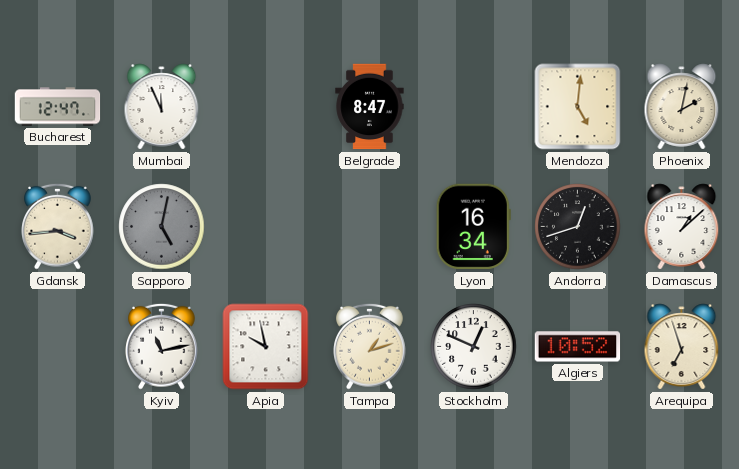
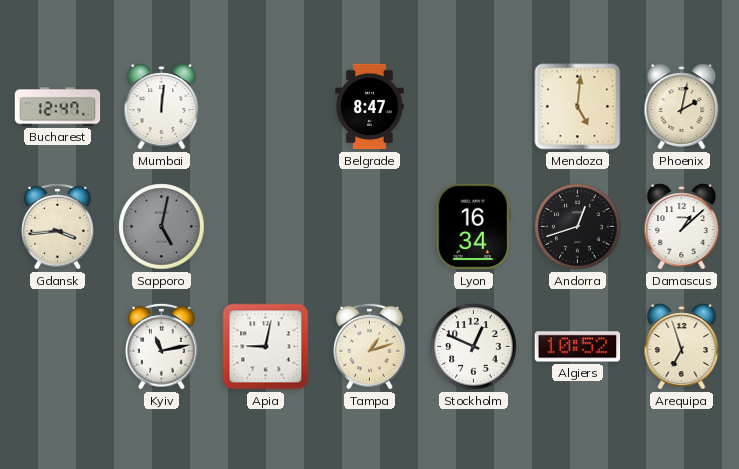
Mumbai: 11:56 -> 12:01
Apia: 9:58 -> 9:02
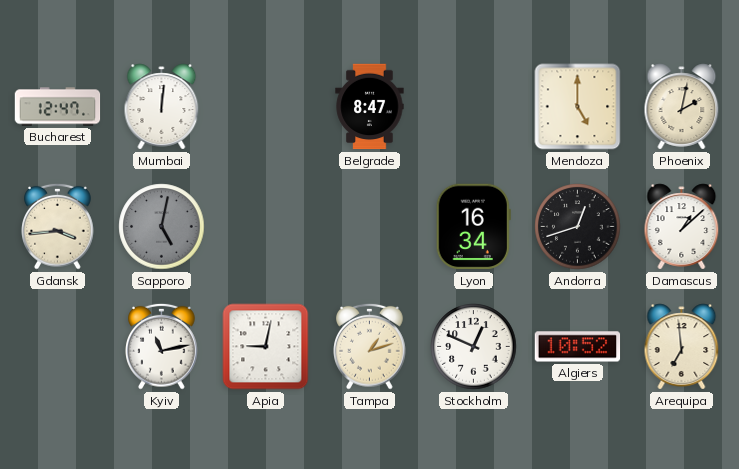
Mendoza: 5:01 -> 5:00
Arequipa: 6:57 -> 6:59
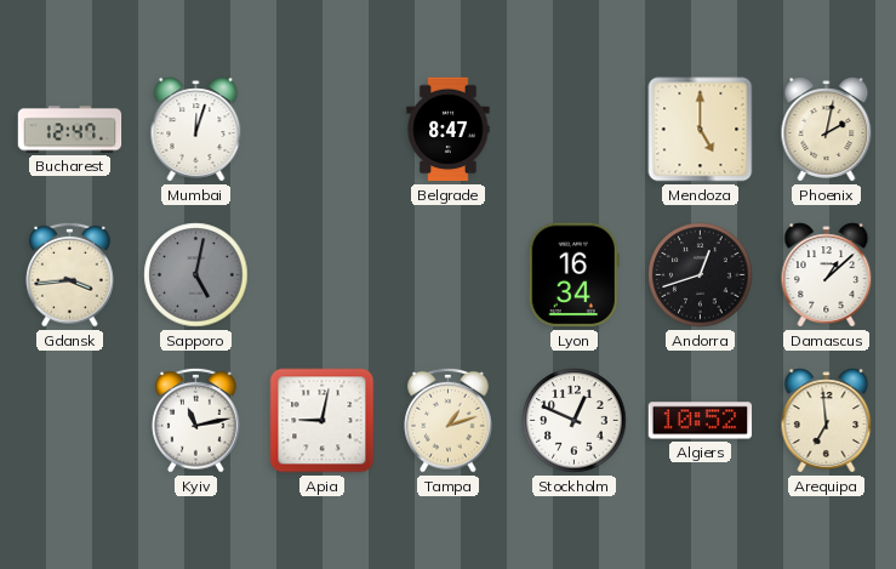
Mumbai: 12:01 -> 12:03
